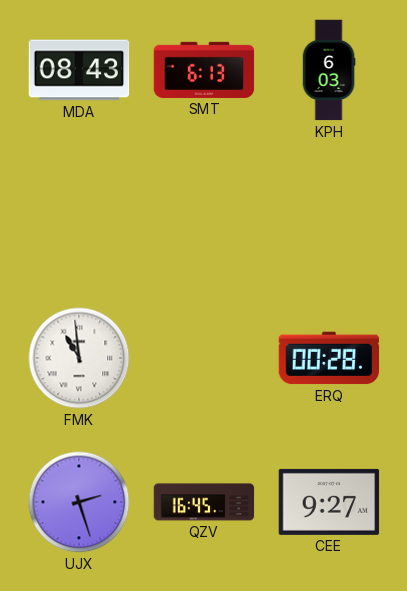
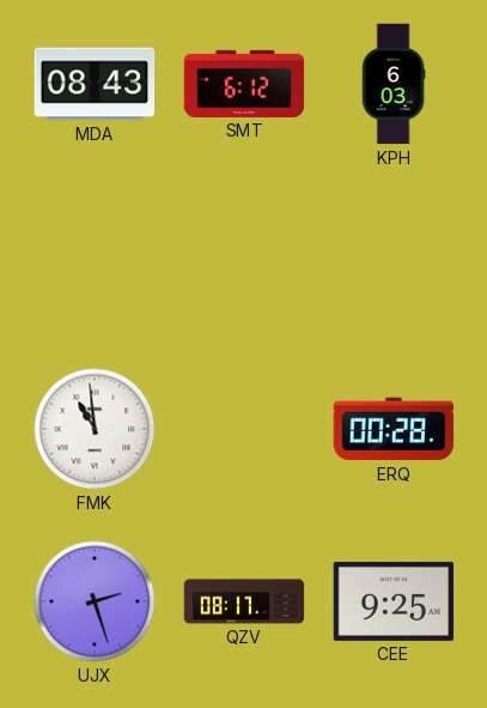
SMT: 6:13 -> 6:12
QZV: 16:45 -> 08:17
CEE: 9:27 -> 9:25
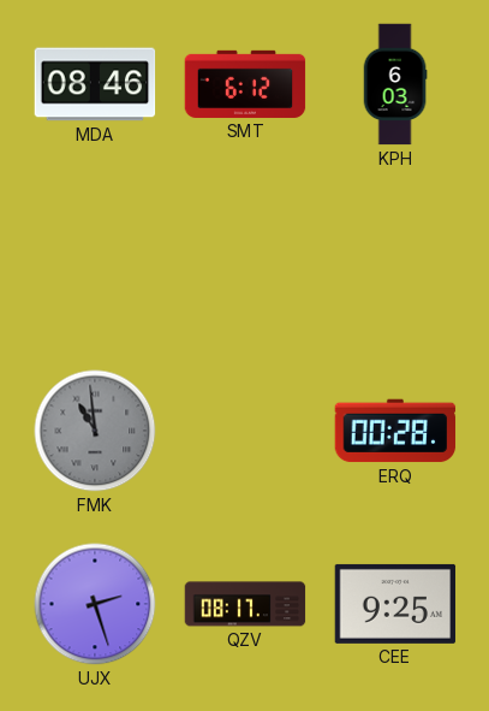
MDA: 08:43 -> 08:46
FMK dial: white -> grey
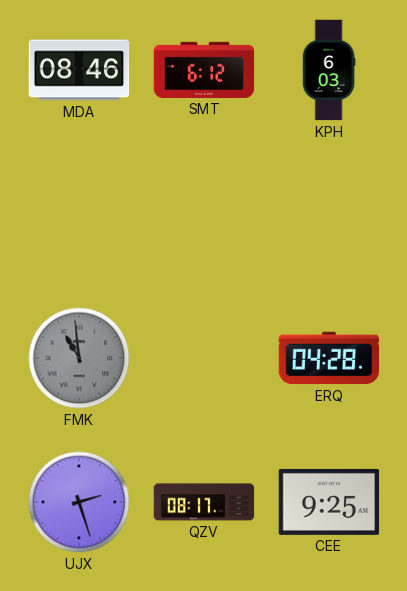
ERQ: 00:28 -> 04:28
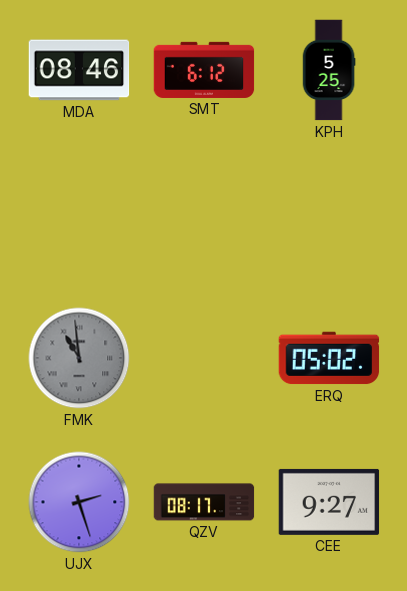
KPH: 6:03 -> 5:25
ERQ: 04:28 -> 05:02
CEE: 9:25 -> 9:27
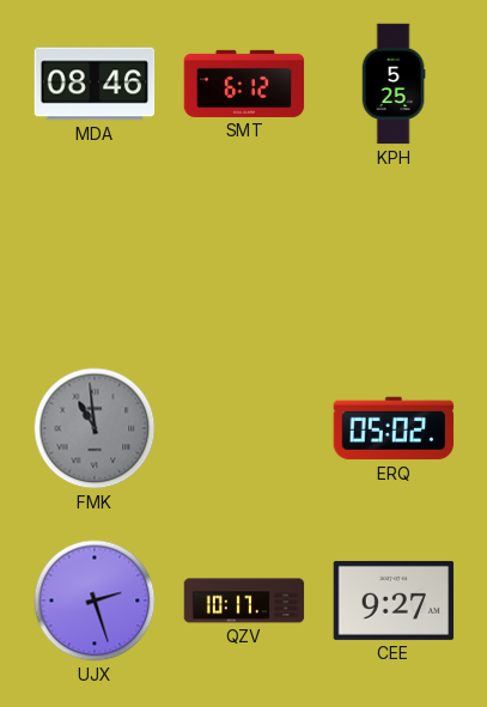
QZV: 08:17 -> 10:17
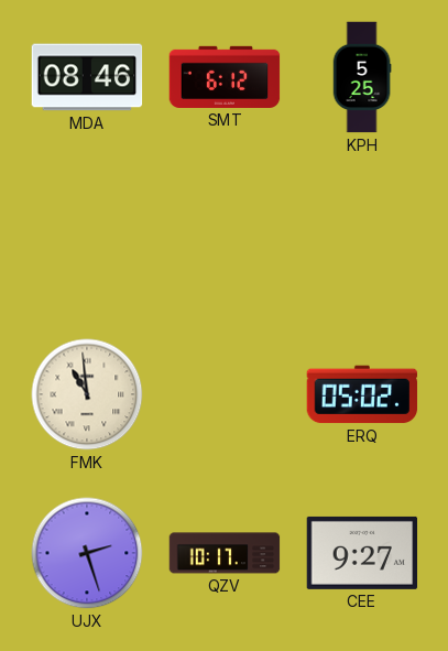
FMK dial: grey -> cream
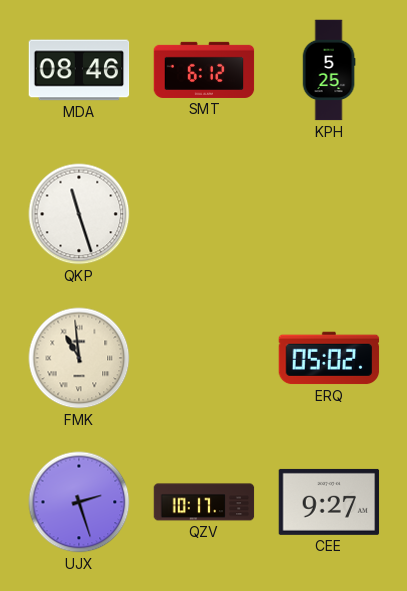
QKP: none -> 11:27
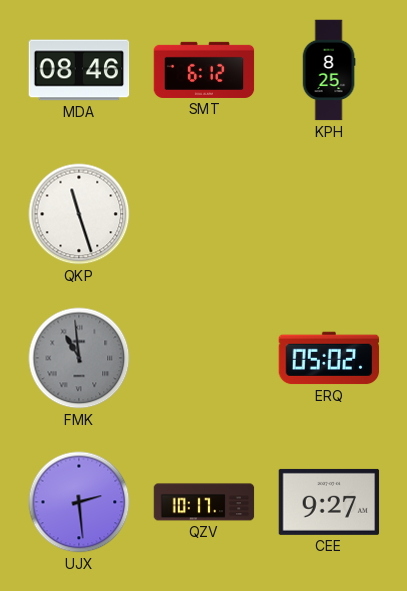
KPH: 5:25 -> 8:25
FMK dial: cream -> grey
UJX: 2:27 -> 2:29
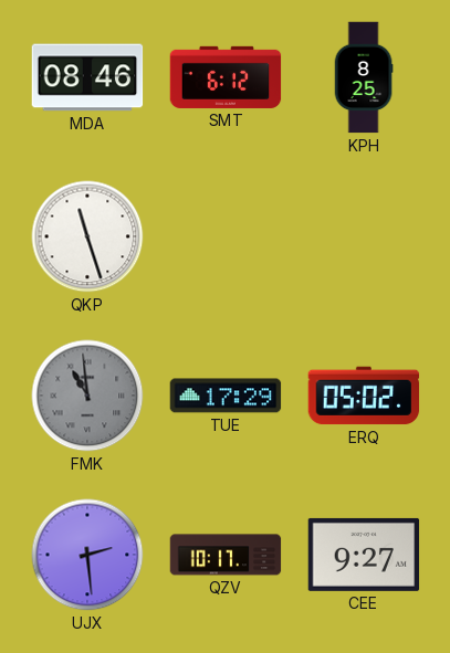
TUE: none -> 17:29
